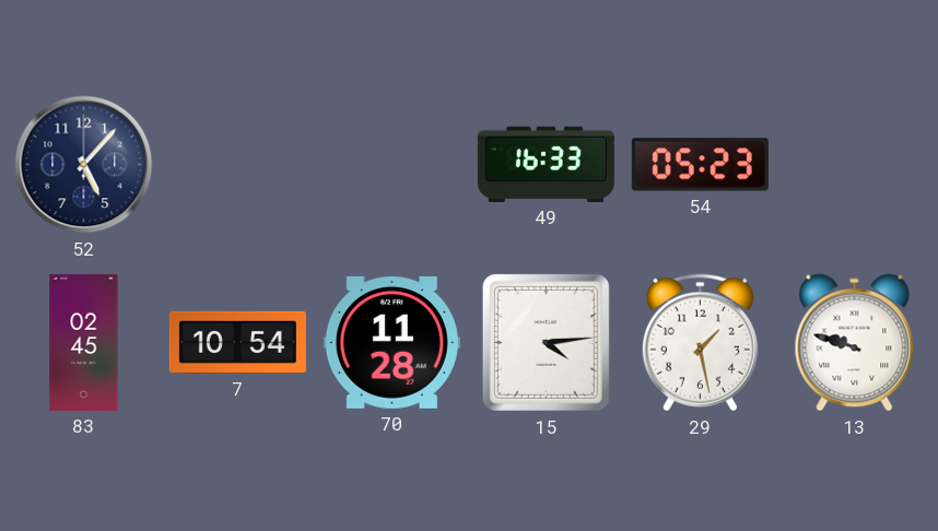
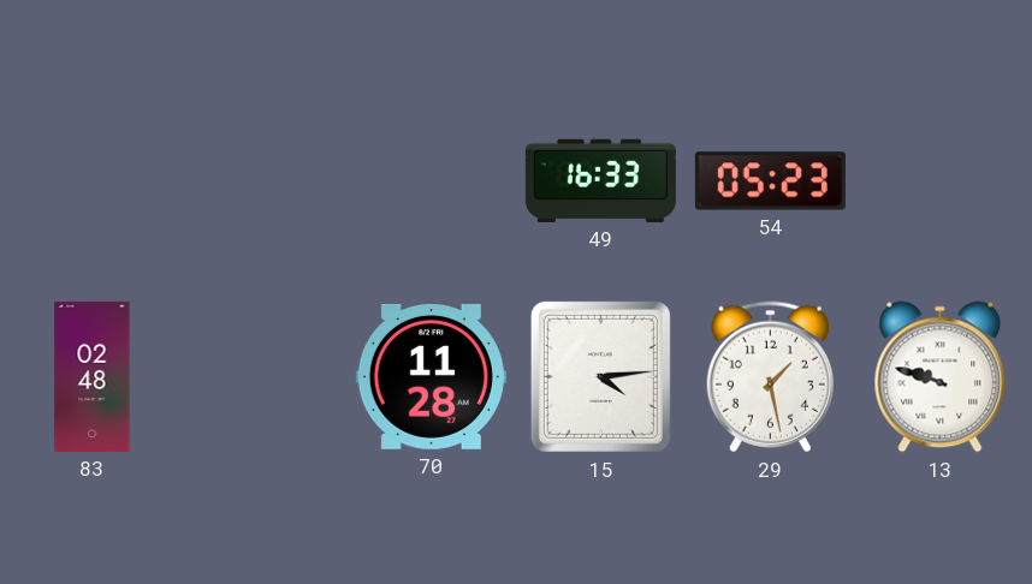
52: 5:07 -> none
83: 02:45 -> 02:48
7: 10:54 -> none
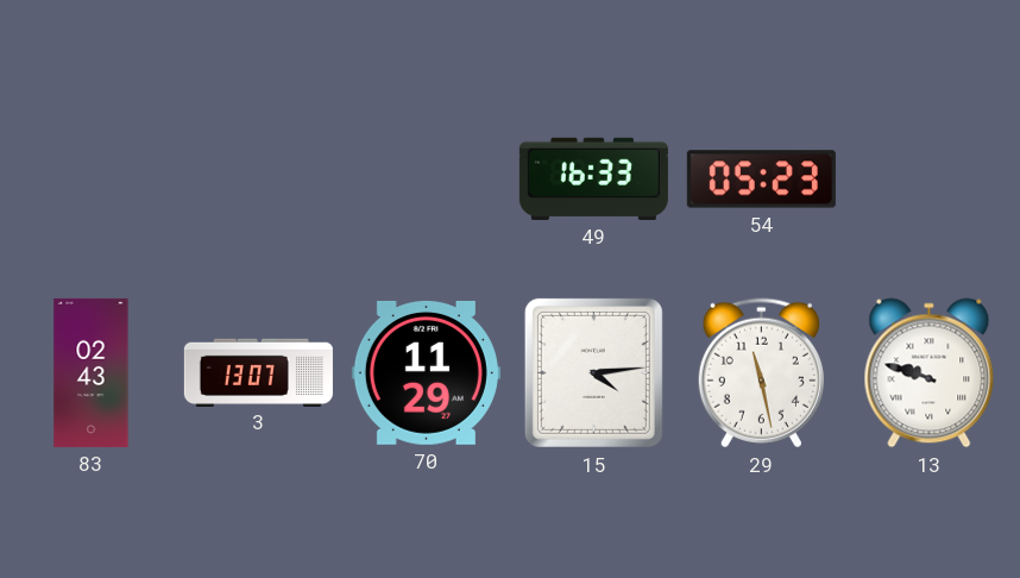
83: 02:48 -> 02:43
3: none -> 13:07
70: 11:28 -> 11:29
29: 1:28 -> 11:28
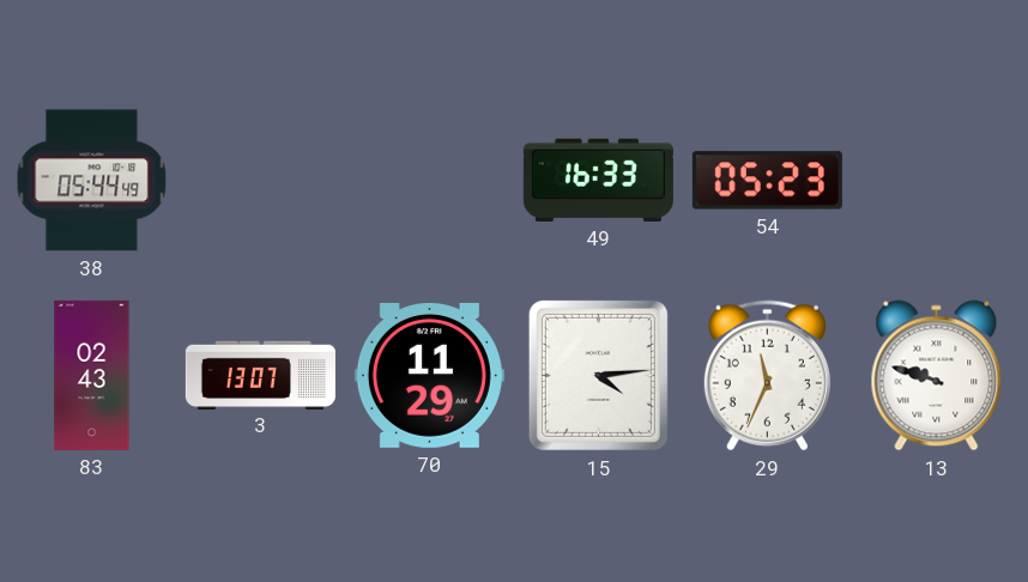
38: none -> 05:44
29: 11:28 -> 11:34
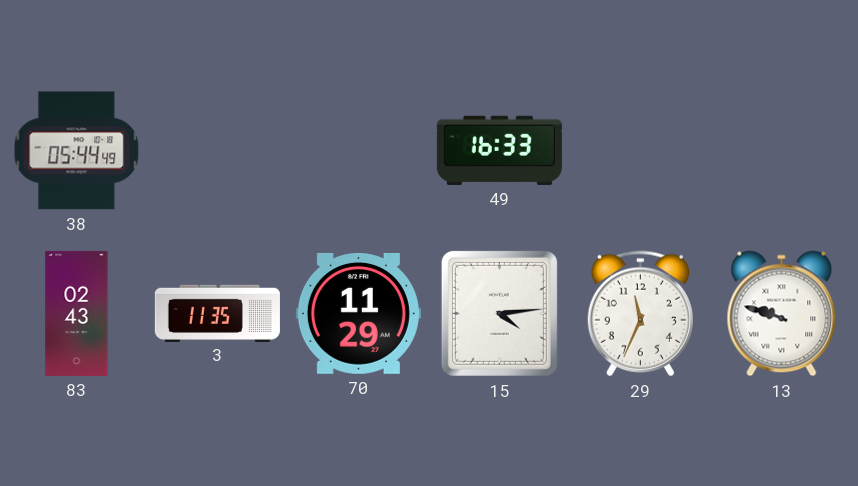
54: 05:23 -> none
3: 13:07 -> 11:35
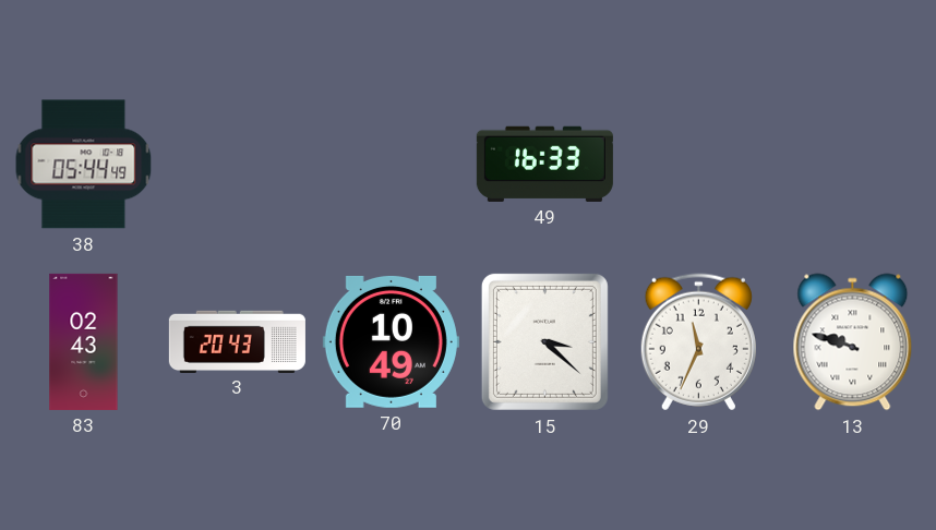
3: 11:35 -> 20:43
70: 11:29 -> 10:49
15: 4:14 -> 3:22
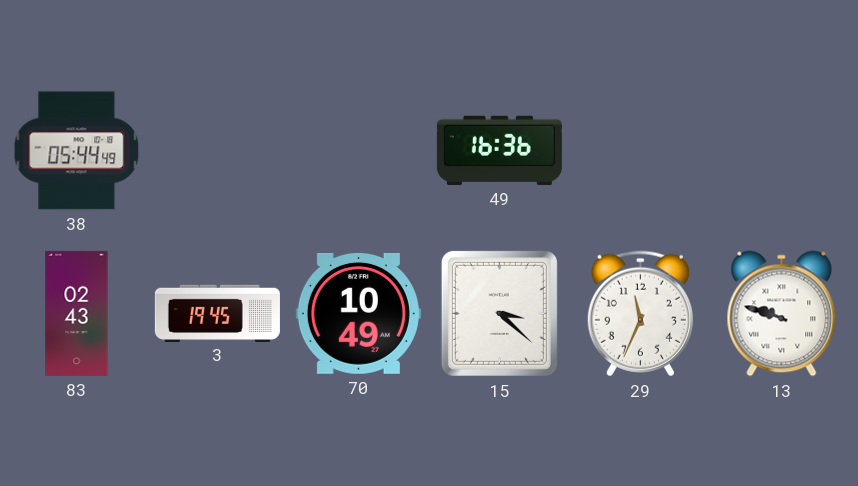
49: 16:33 -> 16:36
3: 20:43 -> 19:45
